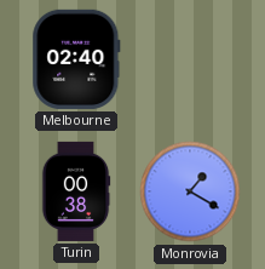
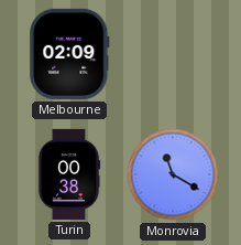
Melbourne: 02:40 -> 02:09
Monrovia: 1:20 -> 11:20
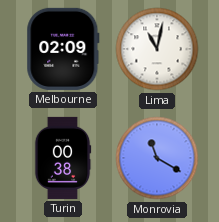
Lima: none -> 11:02
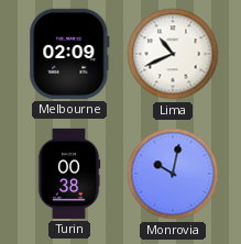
Lima: 11:02 -> 10:41
Monrovia: 11:20 -> 10:02
